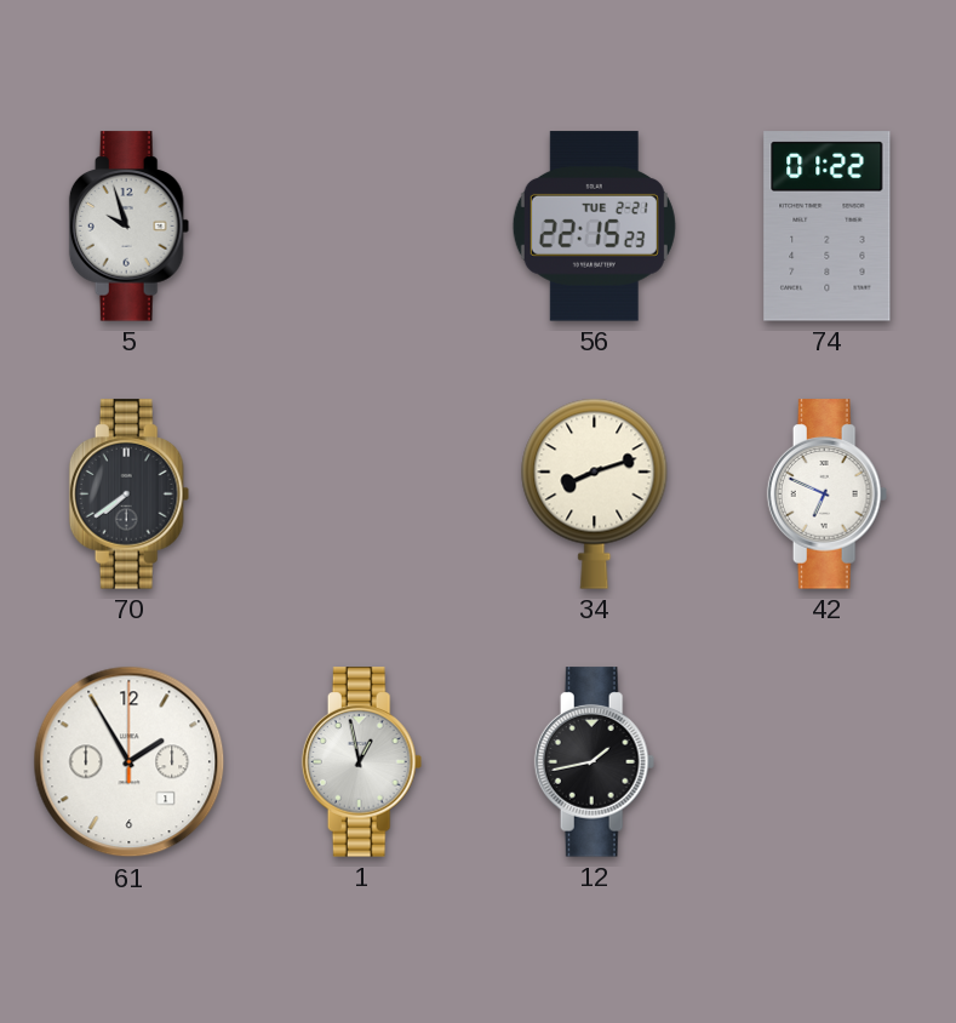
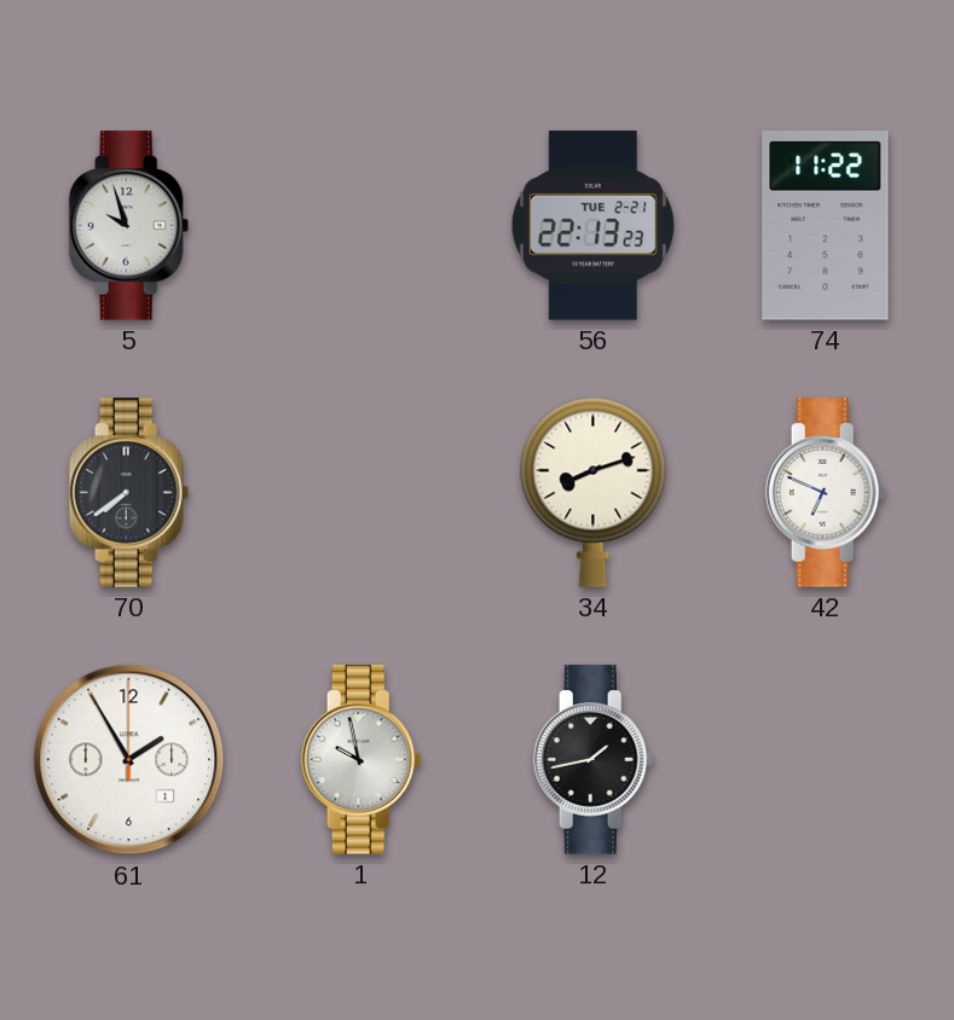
56: 22:15 -> 22:13
74: 01:22 -> 11:22
1: 12:58 -> 9:58
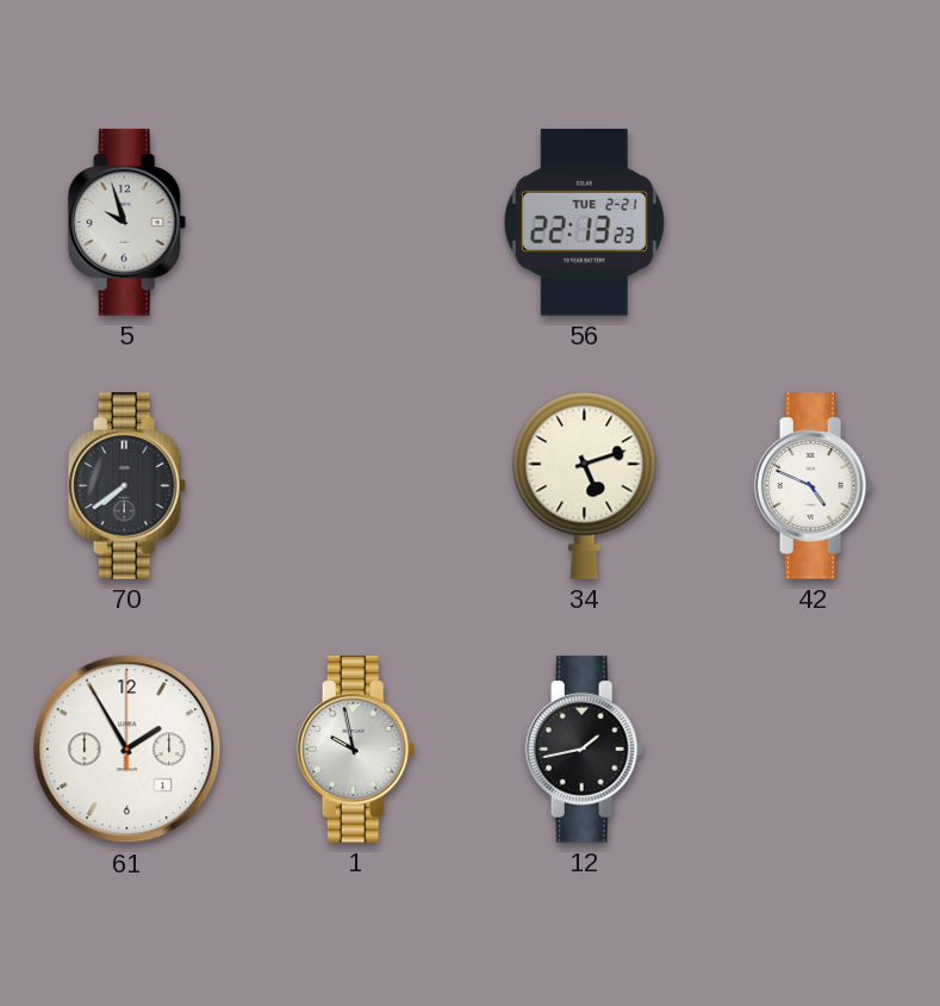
74: 11:22 -> none
34: 8:12 -> 5:12
42: 6:49 -> 4:49
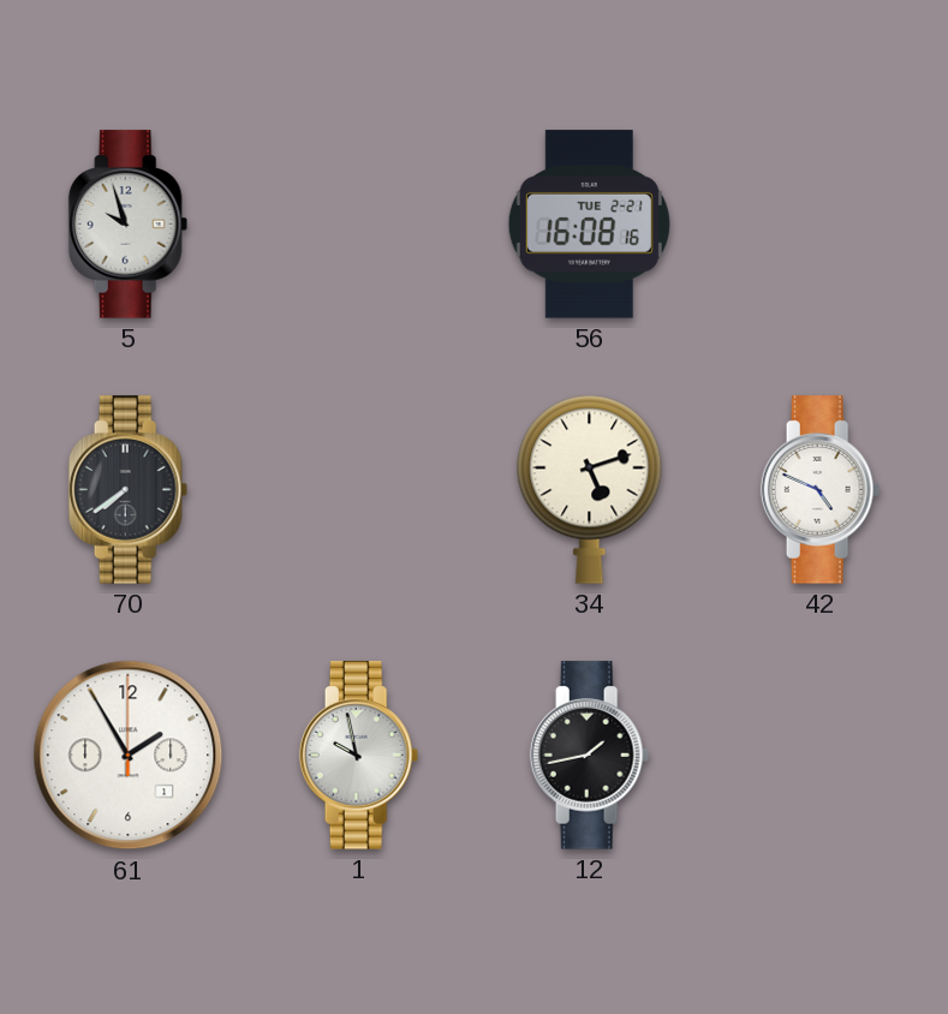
56: 22:13 -> 16:08
